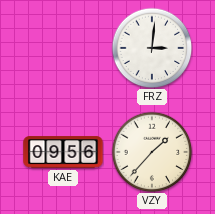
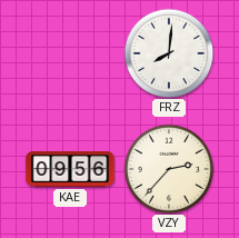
FRZ: 3:01 -> 8:01
VZY: 1:37 -> 2:37
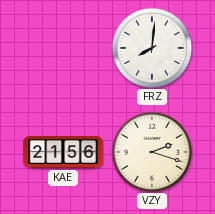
KAE: 09:56 -> 21:56
VZY: 2:37 -> 2:18
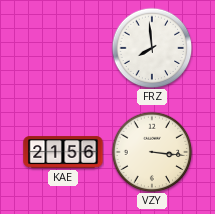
FRZ: 8:01 -> 7:59
VZY: 2:18 -> 3:16
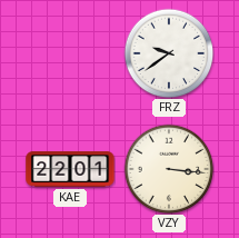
FRZ: 7:59 -> 9:39
KAE: 21:56 -> 22:01
